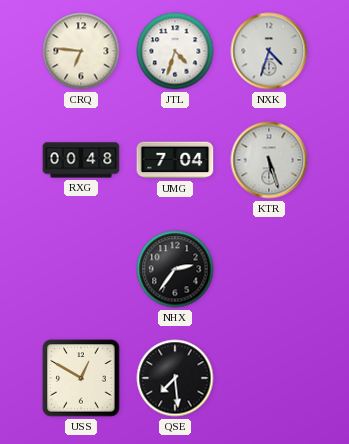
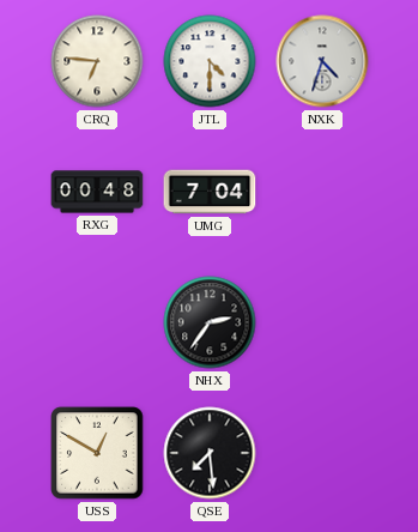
JTL: 4:33 -> 4:30
KTR: 5:27 -> none
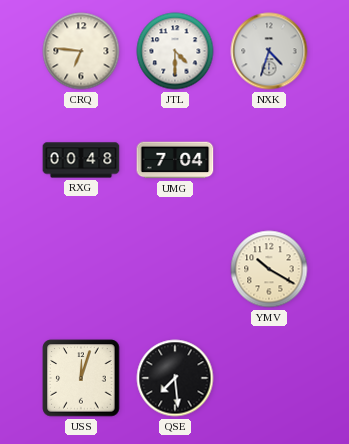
NHX: 2:36 -> none
YMV: none -> 10:20
USS: 12:50 -> 12:03
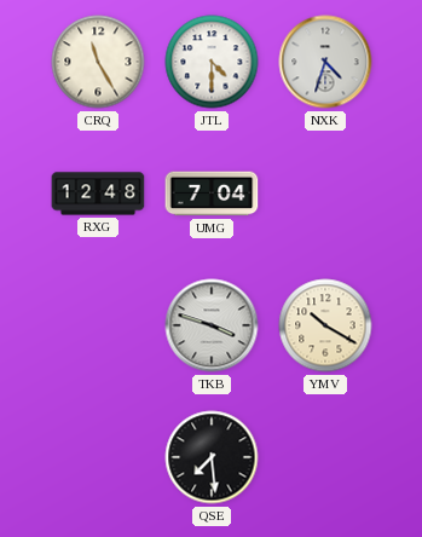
CRQ: 6:46 -> 11:25
RXG: 00:48 -> 12:48
TKB: none -> 3:48
USS: 12:03 -> none
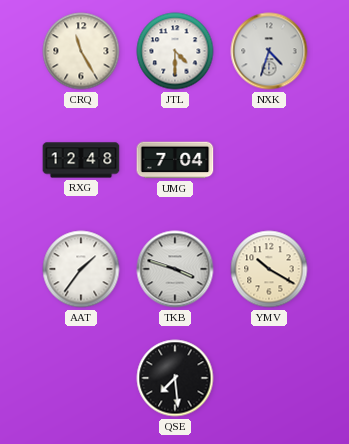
AAT: none -> 1:36
